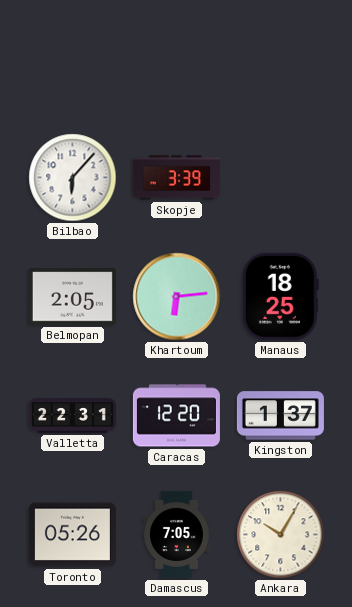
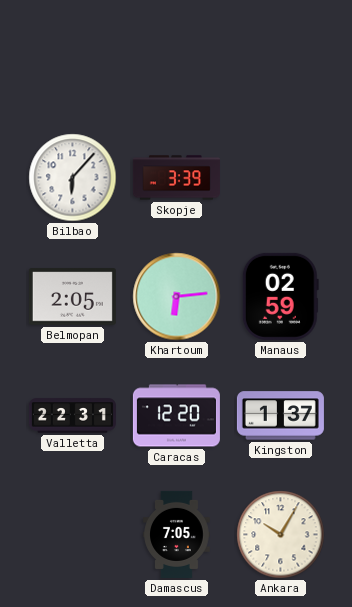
Manaus: 18:25 -> 02:59
Toronto: 05:26 -> none
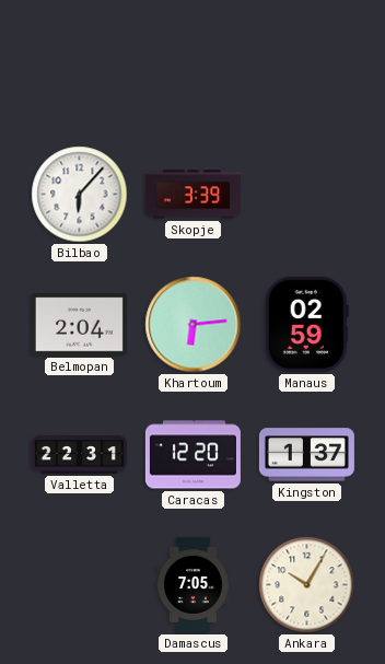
Belmopan: 2:05 -> 2:04
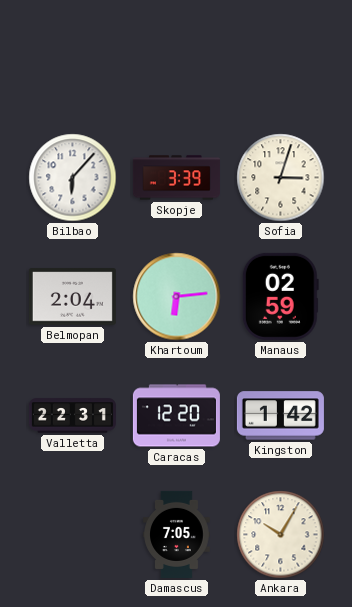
Sofia: none -> 3:03
Kingston: 1:37 -> 1:42
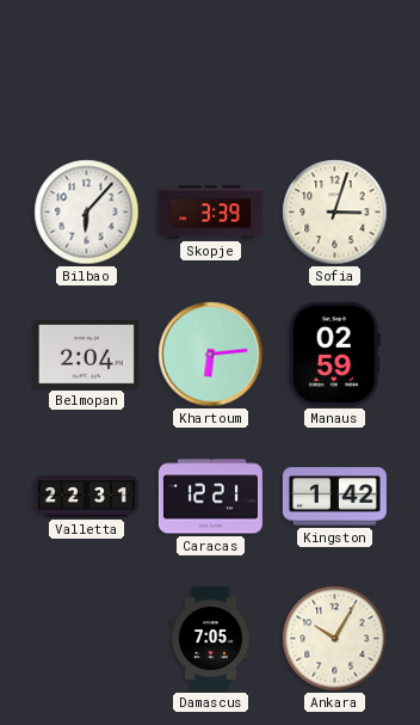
Caracas: 12:20 -> 12:21
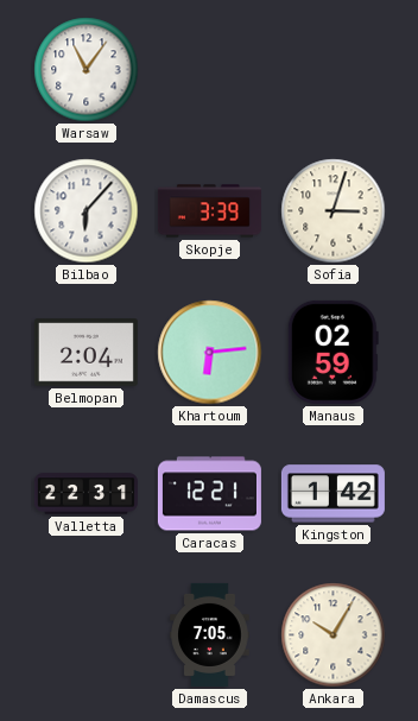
Warsaw: none -> 11:06
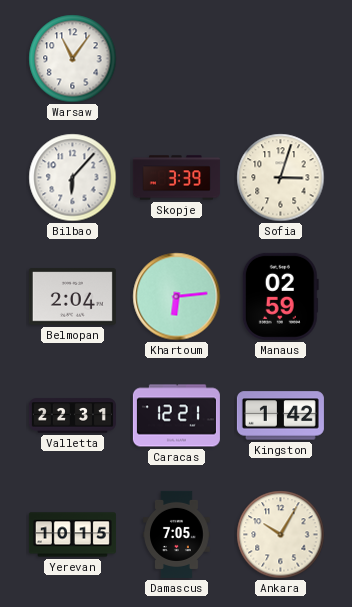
Yerevan: none -> 10:15
